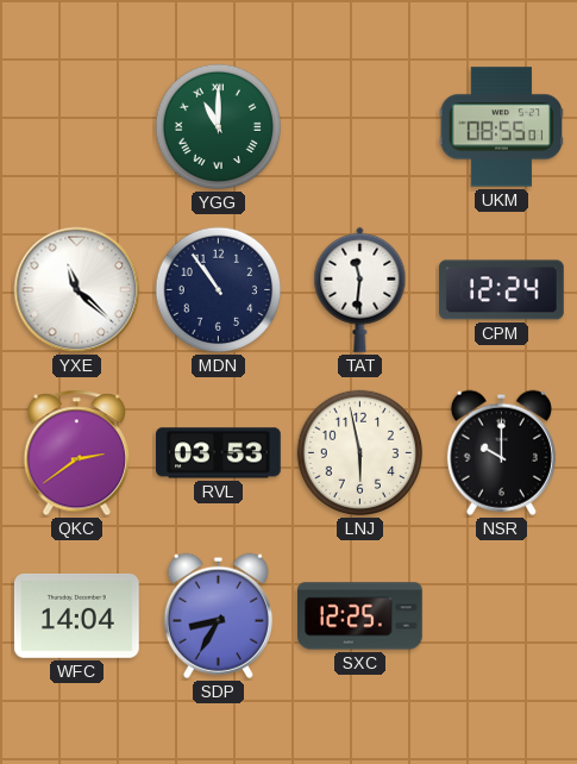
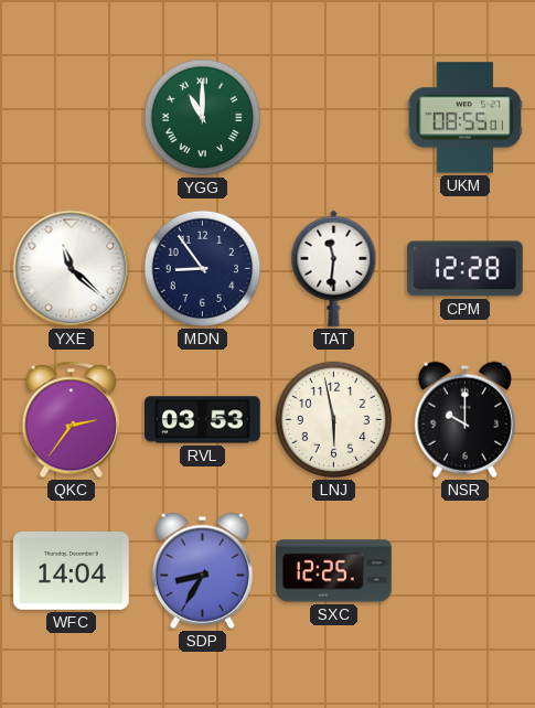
MDN: 10:54 -> 8:54
CPM: 12:24 -> 12:28
QKC: 2:39 -> 2:36
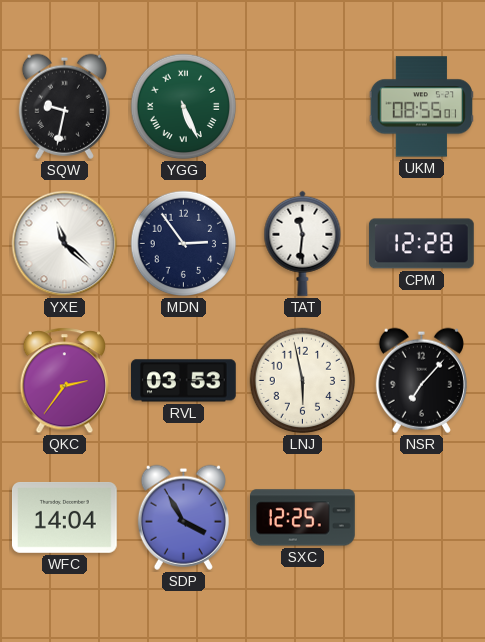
SQW: none -> 9:32
YGG: 11:00 -> 5:26
MDN: 8:54 -> 2:54
NSR: 10:00 -> 7:07
SDP: 8:35 -> 3:55
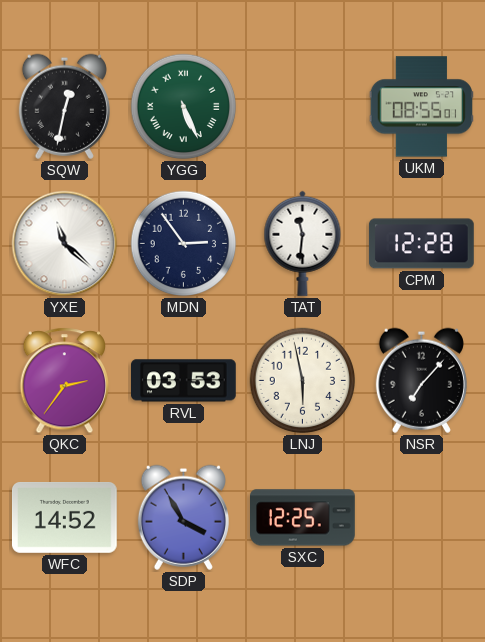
SQW: 9:32 -> 12:32
WFC: 14:04 -> 14:52
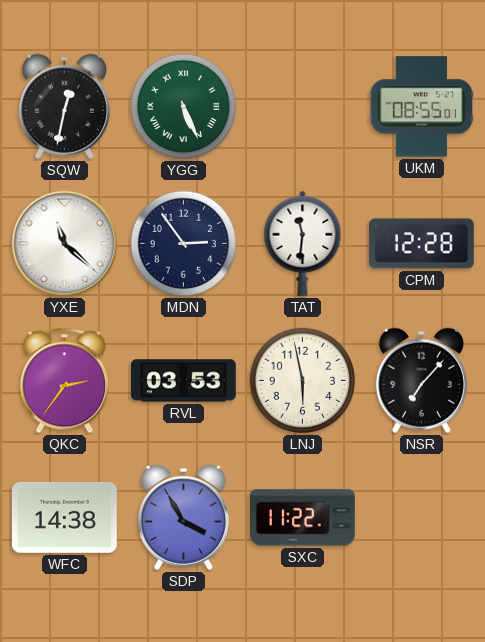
WFC: 14:52 -> 14:38
SXC: 12:25 -> 11:22
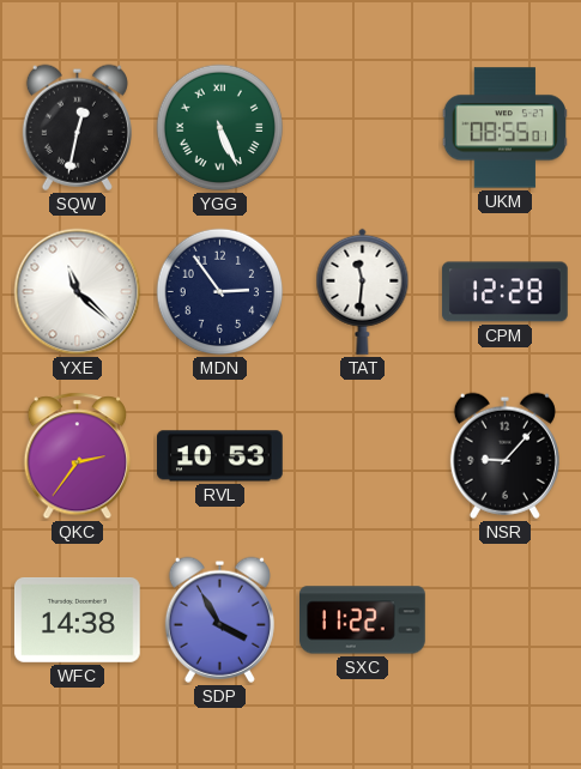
RVL: 03:53 -> 10:53
LNJ: 5:58 -> none
NSR: 7:07 -> 9:07
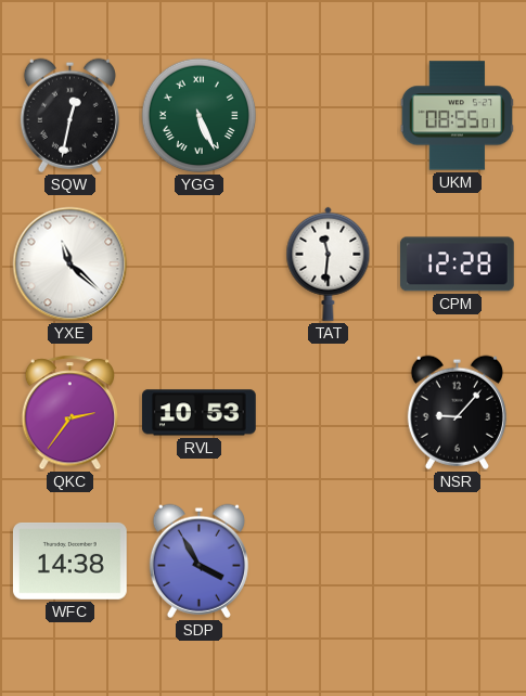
MDN: 2:54 -> none
SXC: 11:22 -> none
